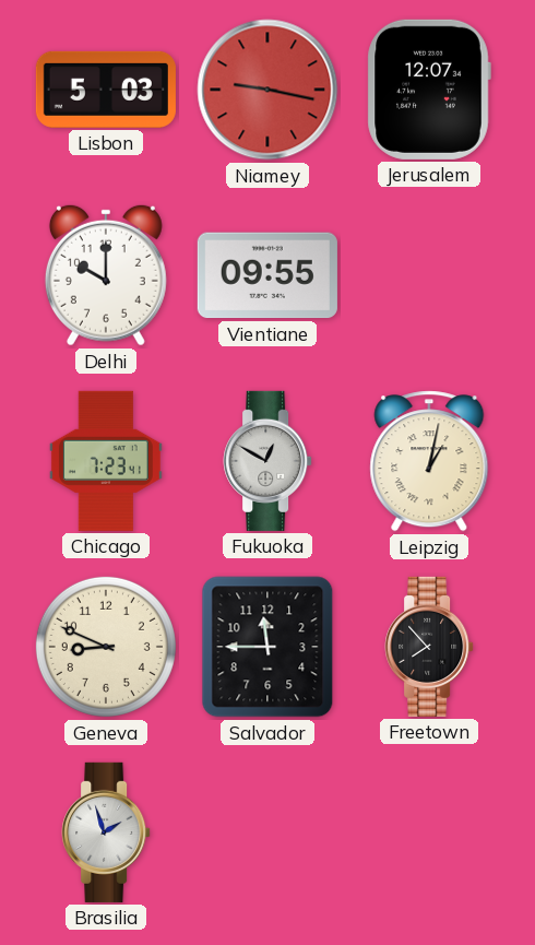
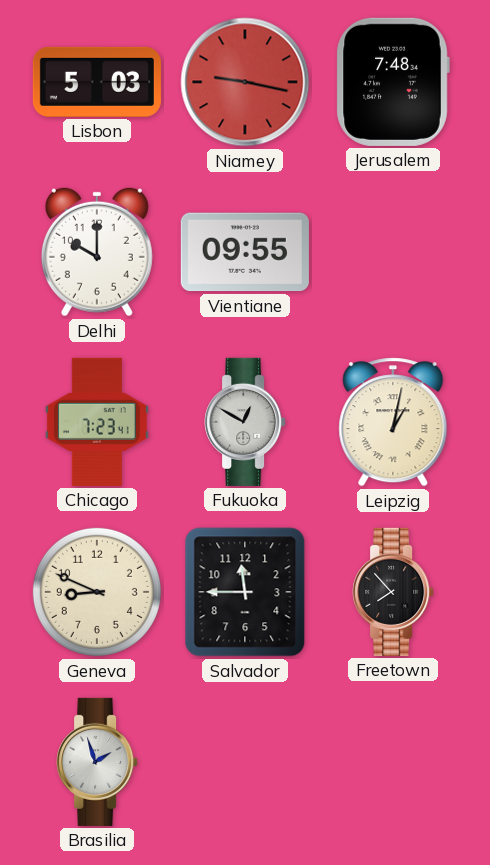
Jerusalem: 12:07 -> 7:48
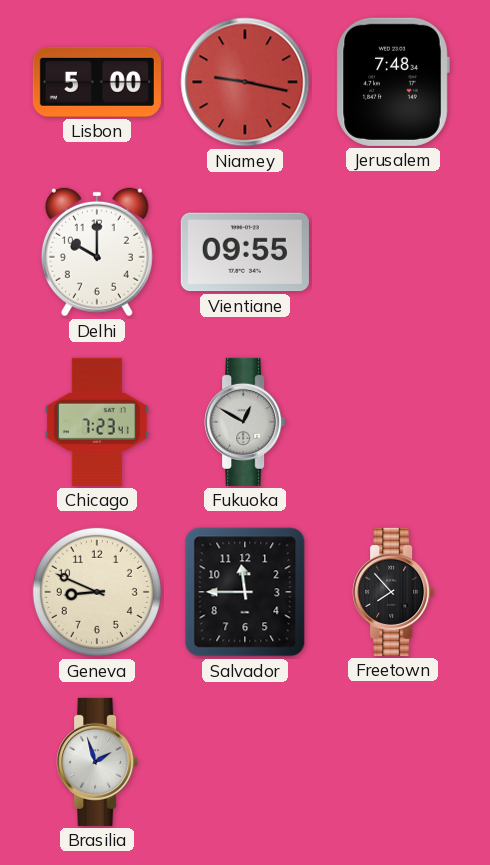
Lisbon: 5:03 -> 5:00
Leipzig: 1:02 -> none
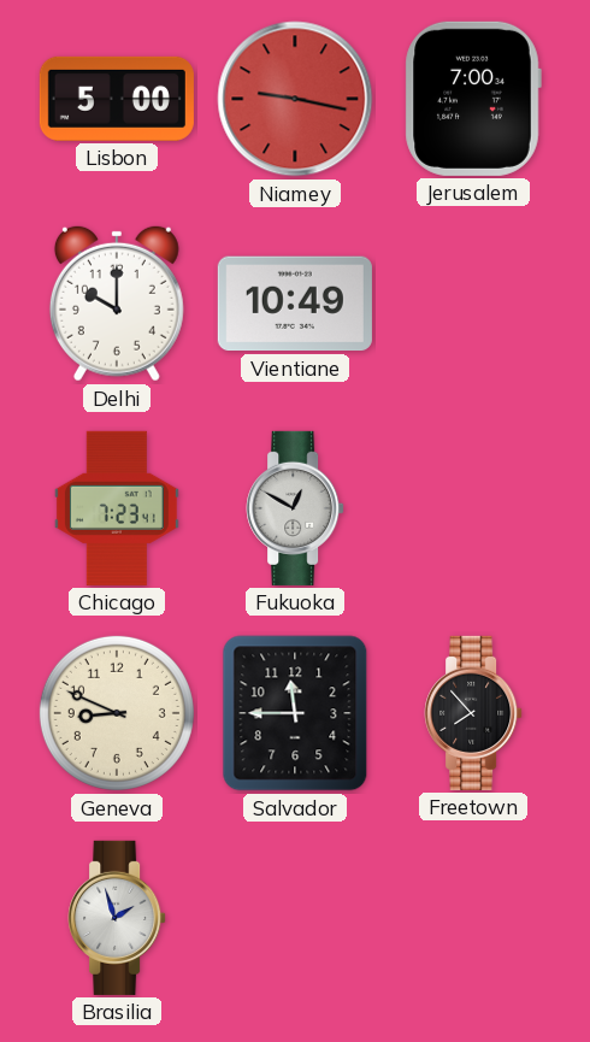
Jerusalem: 7:48 -> 7:00
Vientiane: 09:55 -> 10:49
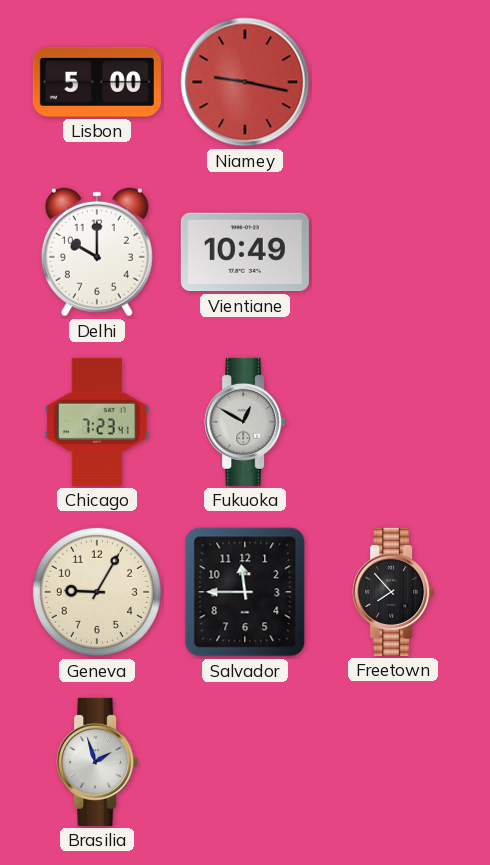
Jerusalem: 7:00 -> none
Geneva: 8:49 -> 9:05
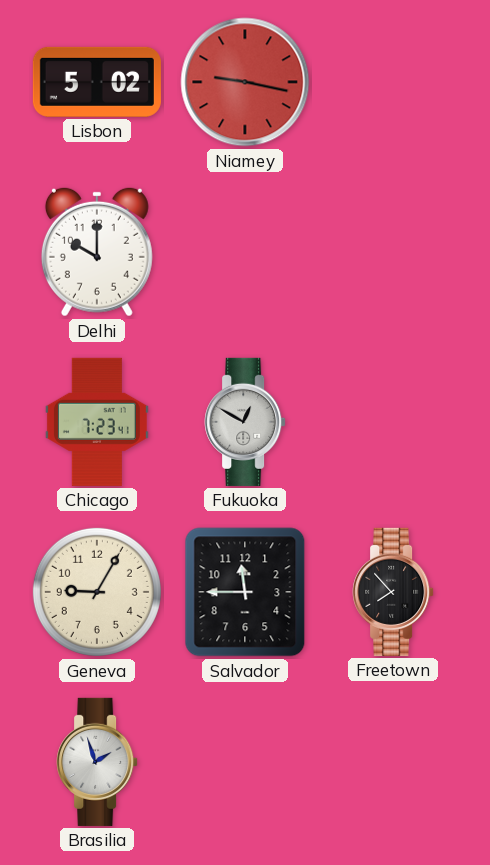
Lisbon: 5:00 -> 5:02
Vientiane: 10:49 -> none
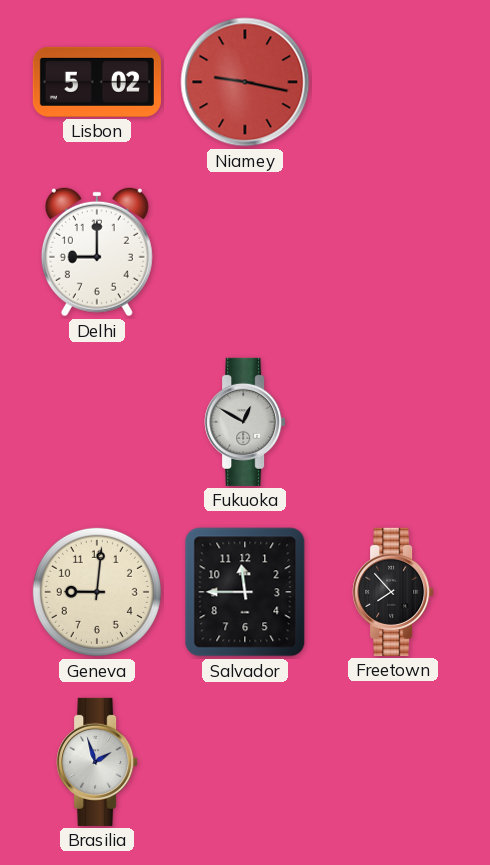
Delhi: 10:00 -> 9:00
Chicago: 7:23 -> none
Geneva: 9:05 -> 9:01
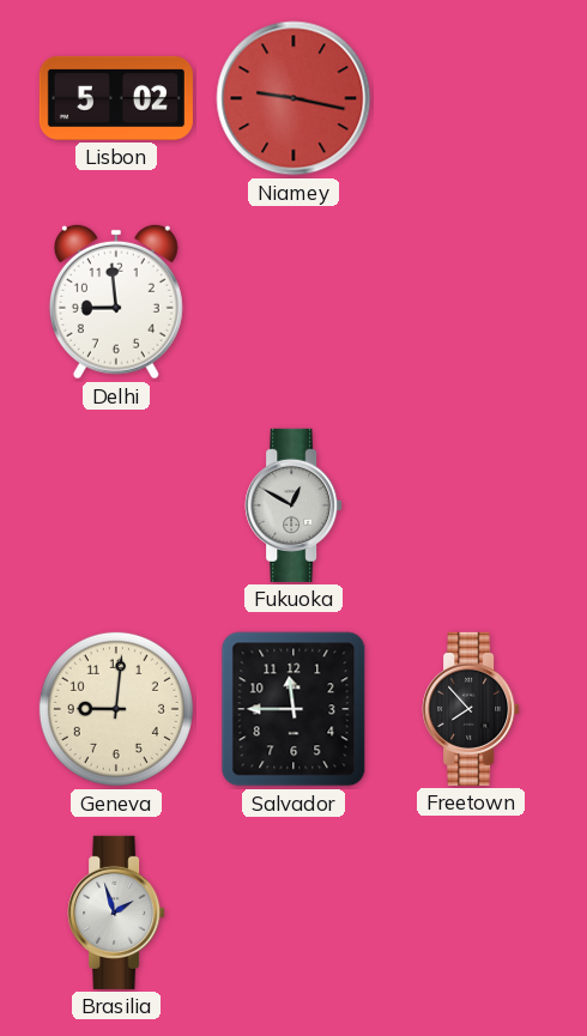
Delhi: 9:00 -> 8:59
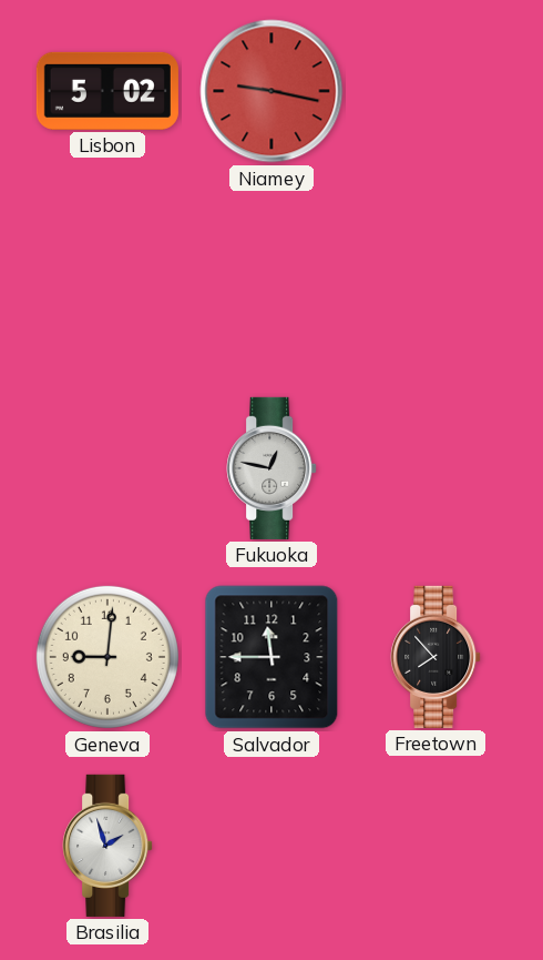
Delhi: 8:59 -> none
Fukuoka: 12:50 -> 12:47
